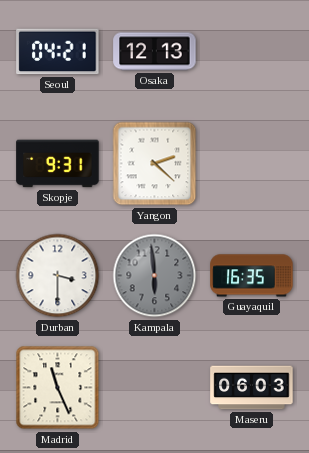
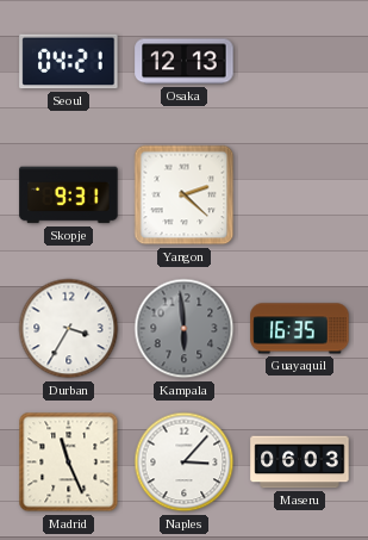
Durban: 3:30 -> 3:35
Naples: none -> 3:07
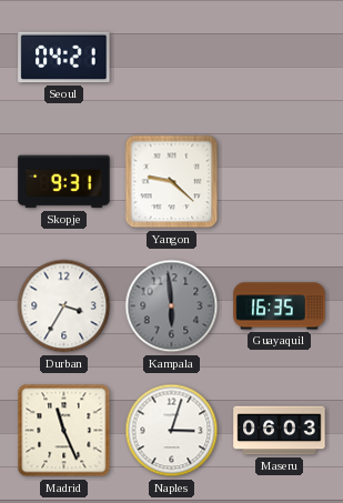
Osaka: 12:13 -> none
Yangon: 2:22 -> 9:22
Naples: 3:07 -> 3:03
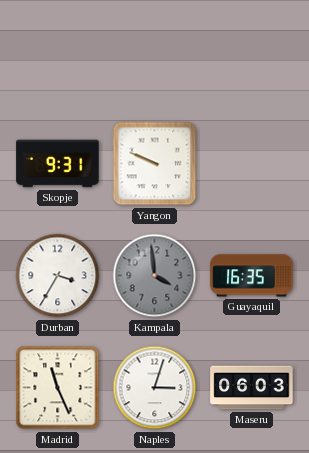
Seoul: 04:21 -> none
Yangon: 9:22 -> 9:49
Kampala: 5:59 -> 3:59
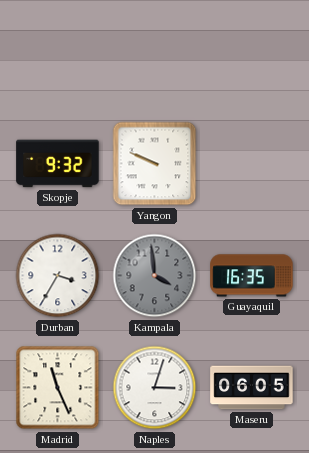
Skopje: 9:31 -> 9:32
Maseru: 06:03 -> 06:05
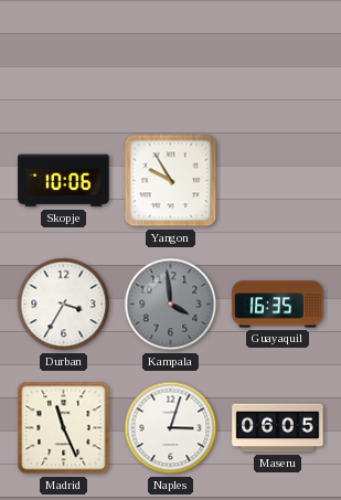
Skopje: 9:32 -> 10:06
Yangon: 9:49 -> 9:55
